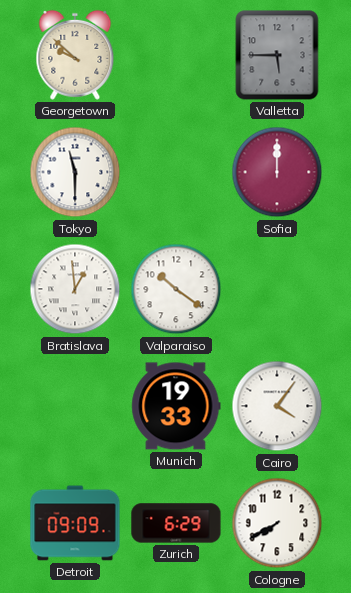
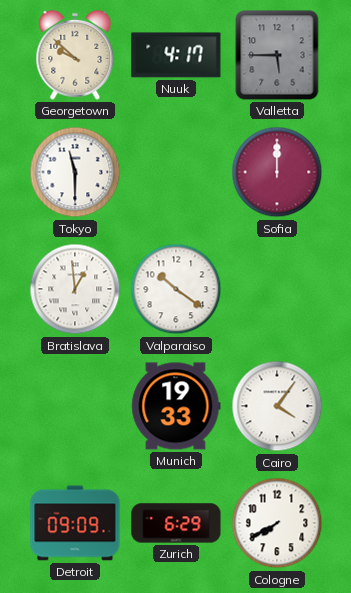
Nuuk: none -> 4:17
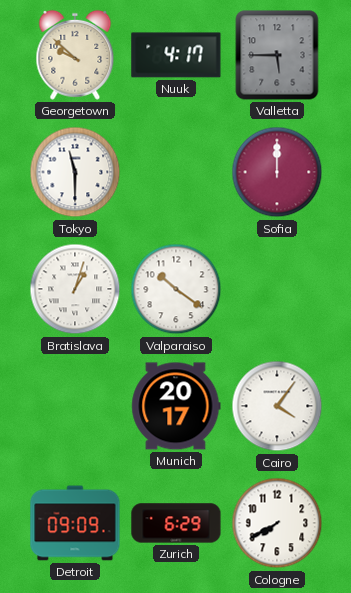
Bratislava: 12:59 -> 1:03
Munich: 19:33 -> 20:17
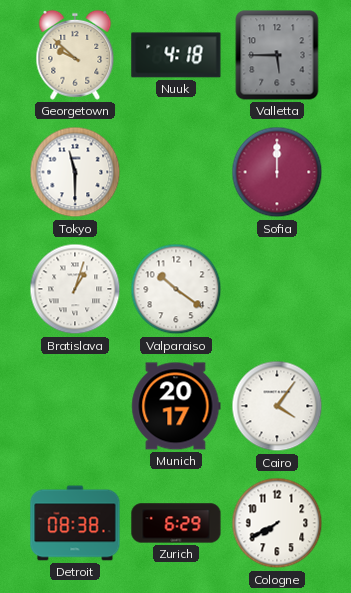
Nuuk: 4:17 -> 4:18
Detroit: 09:09 -> 08:38
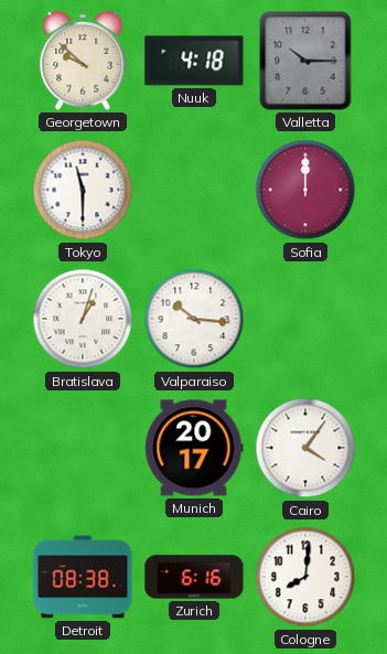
Valletta: 5:45 -> 10:15
Valparaiso: 10:21 -> 10:16
Zurich: 6:29 -> 6:16
Cologne: 7:40 -> 8:01
